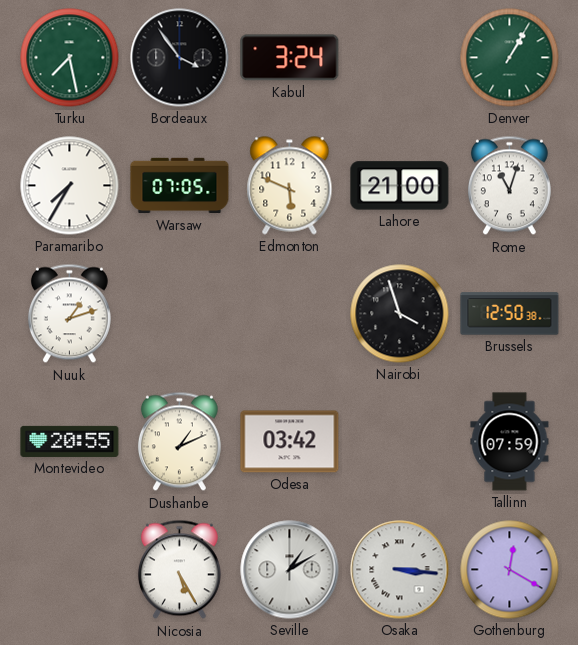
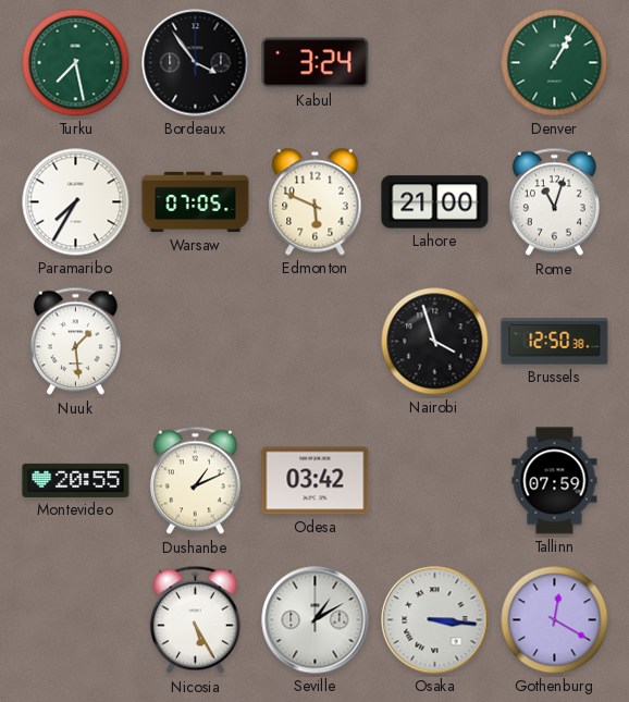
Nuuk: 1:12 -> 1:29
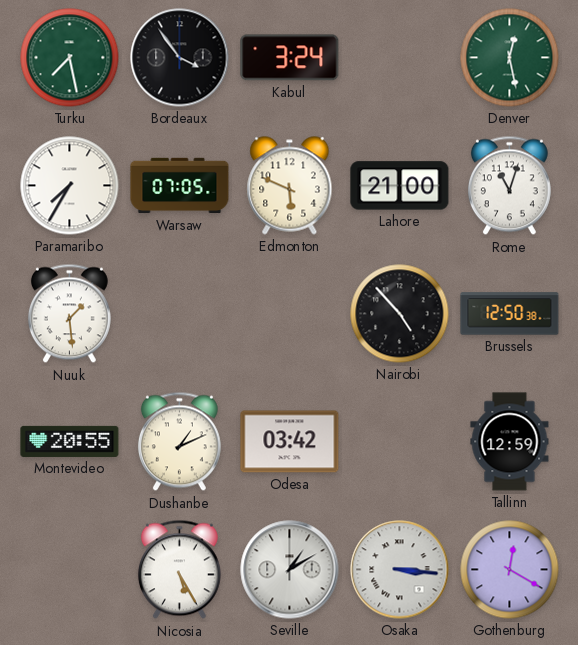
Denver: 1:05 -> 12:28
Nairobi: 3:57 -> 4:53
Tallinn: 07:59 -> 12:59
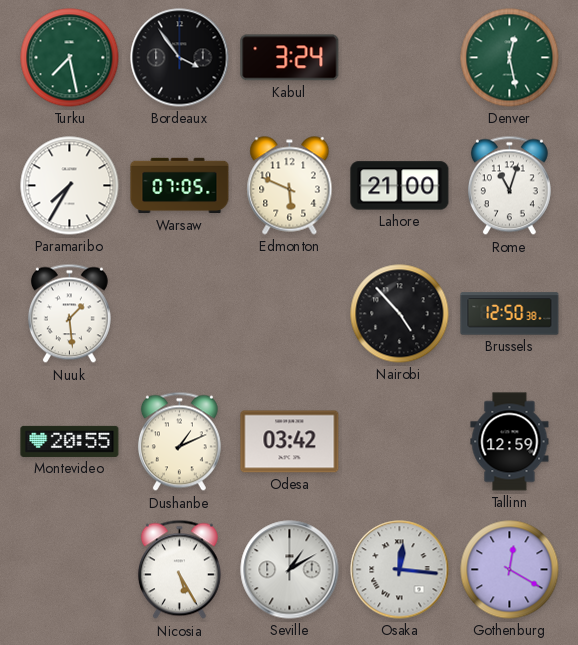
Osaka: 3:16 -> 12:16
